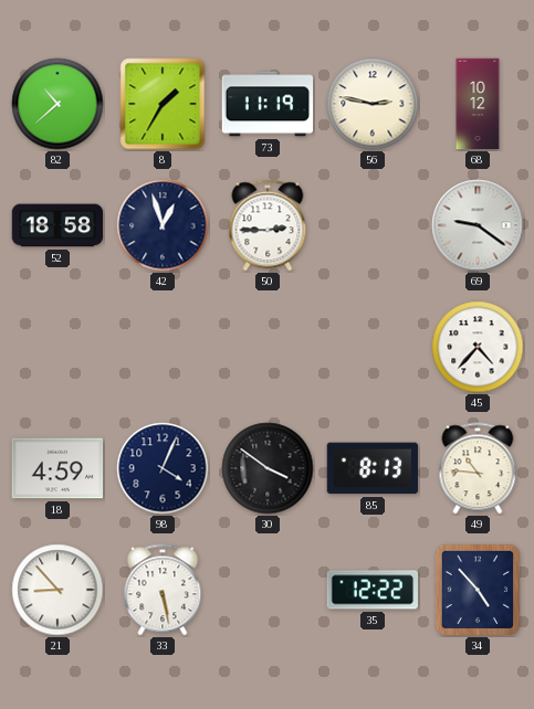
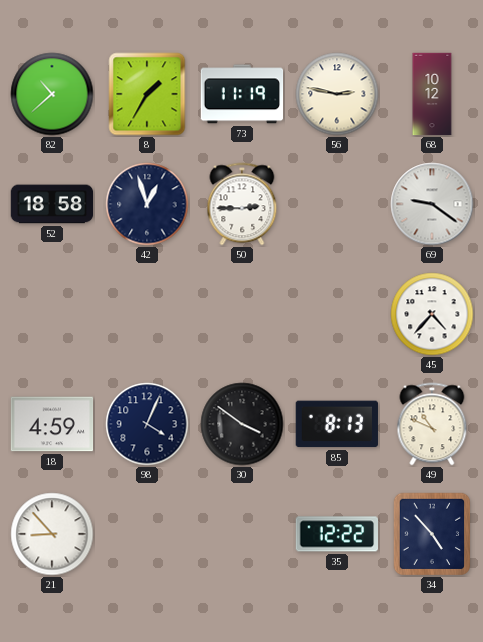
49: 10:46 -> 10:49
33: 5:28 -> none
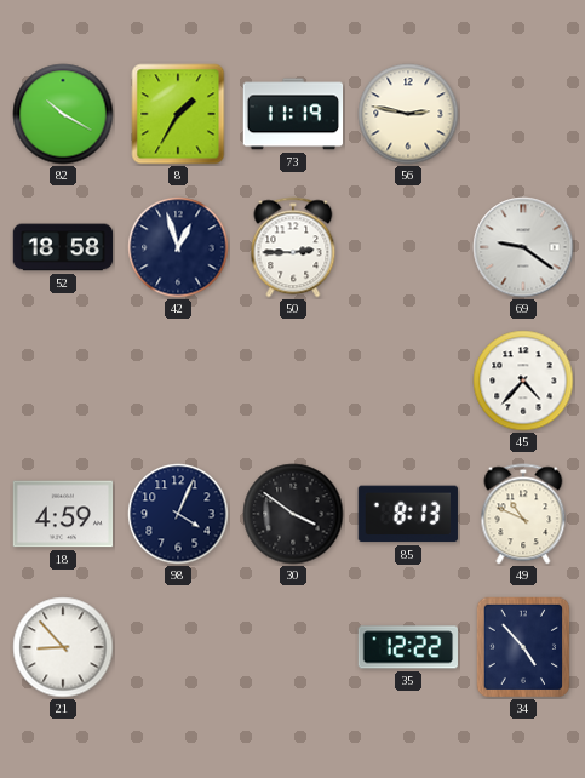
82: 10:38 -> 10:20
68: 10:12 -> none
